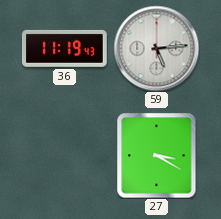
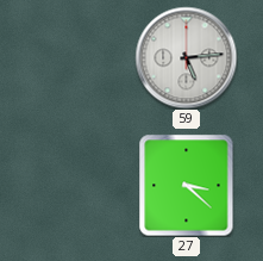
36: 11:19 -> none
27: 3:20 -> 3:22
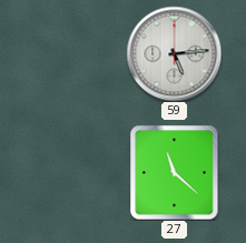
27: 3:22 -> 11:22
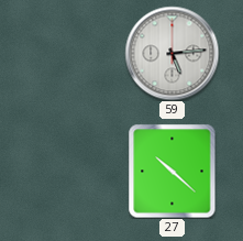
27: 11:22 -> 10:22
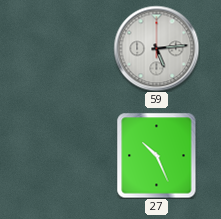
27: 10:22 -> 10:26
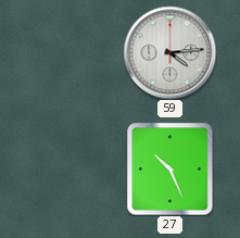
59: 5:14 -> 4:14
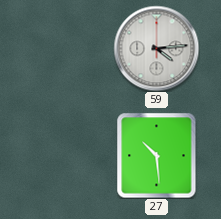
27: 10:26 -> 10:29
